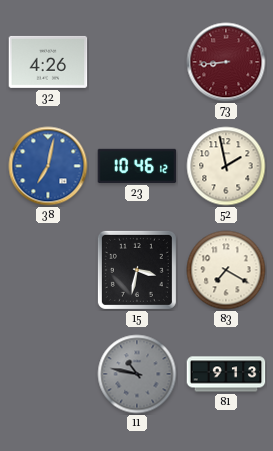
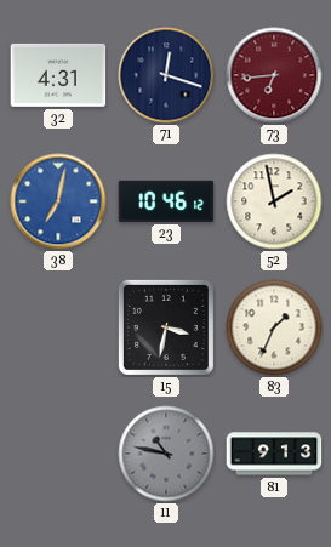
32: 4:26 -> 4:31
71: none -> 12:18
73: 8:44 -> 6:44
83: 7:20 -> 1:34
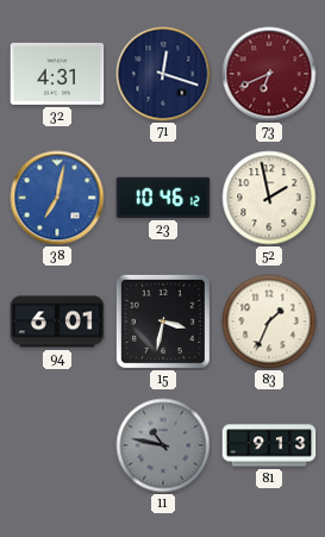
73: 6:44 -> 6:41
94: none -> 6:01
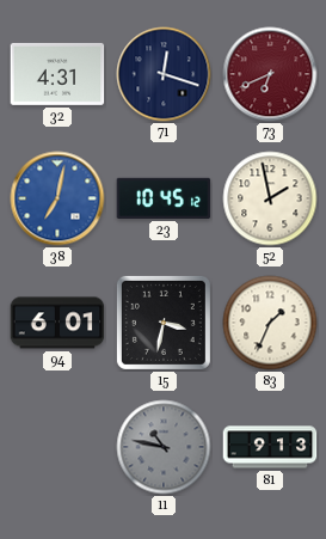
23: 10:46 -> 10:45
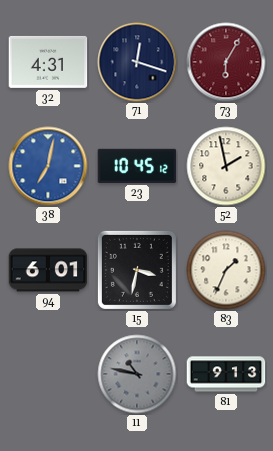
73: 6:41 -> 6:05
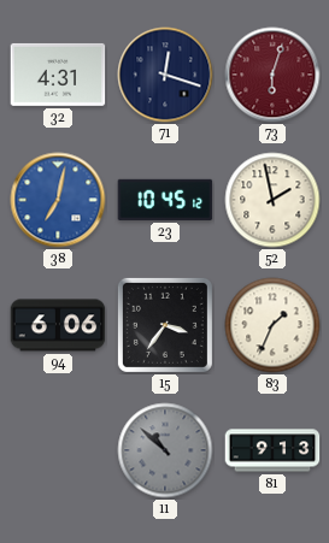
73: 6:05 -> 6:03
94: 6:01 -> 6:06
15: 3:32 -> 3:36
11: 10:47 -> 10:52
